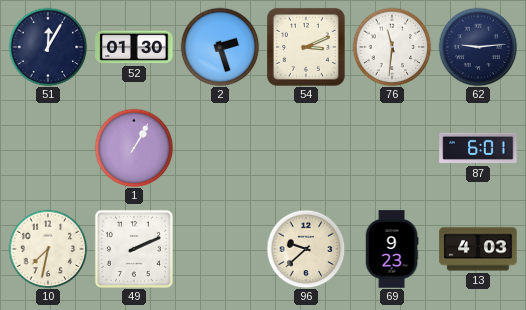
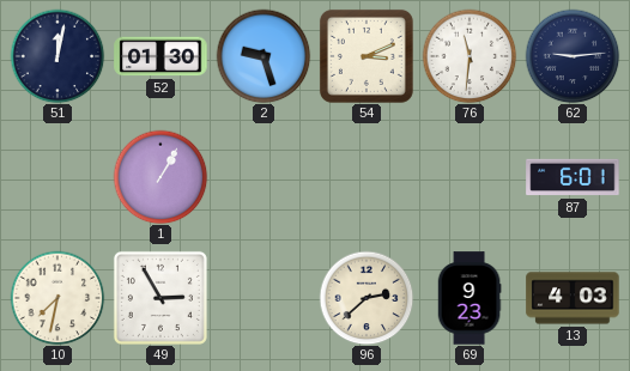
51: 12:05 -> 12:02
2: 2:27 -> 9:27
49: 2:11 -> 2:55
96: 9:38 -> 2:38
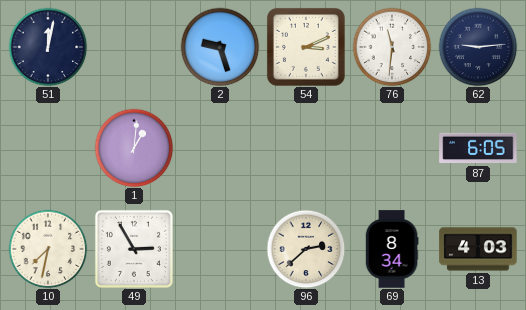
52: 01:30 -> none
1: 1:05 -> 1:01
87: 6:01 -> 6:05
69: 9:23 -> 8:34
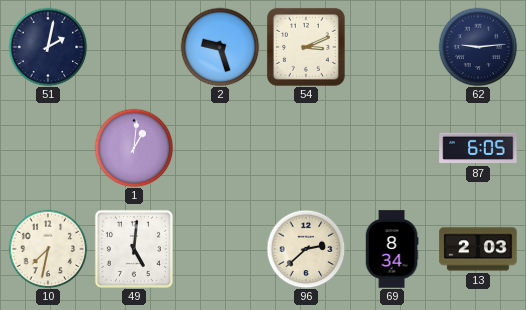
51: 12:02 -> 2:02
76: 11:31 -> none
49: 2:55 -> 5:01
13: 4:03 -> 2:03
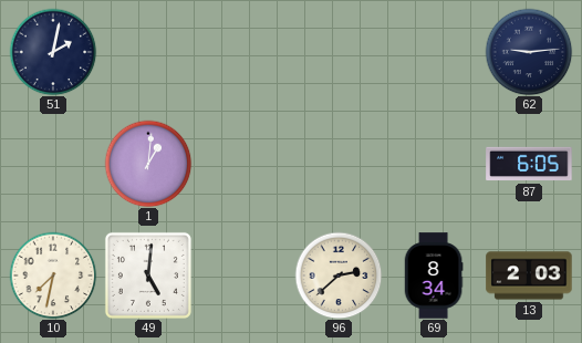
2: 9:27 -> none
54: 3:11 -> none
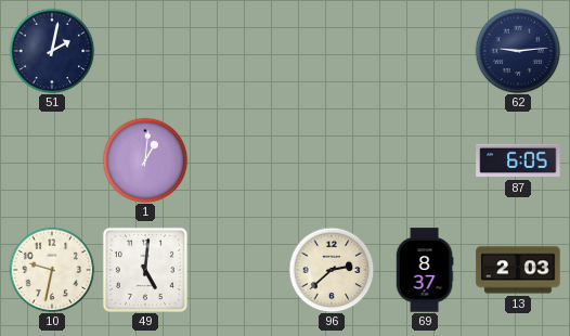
10: 7:32 -> 9:32
69: 8:34 -> 8:37
